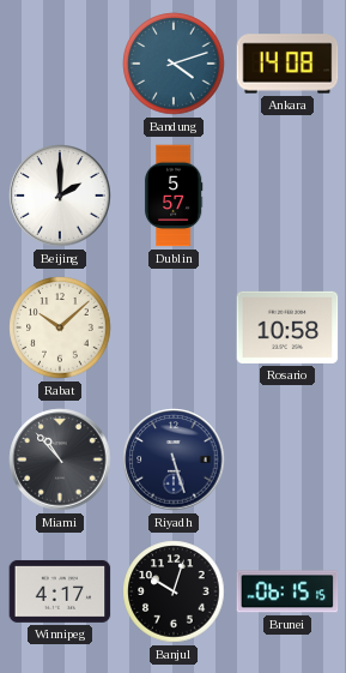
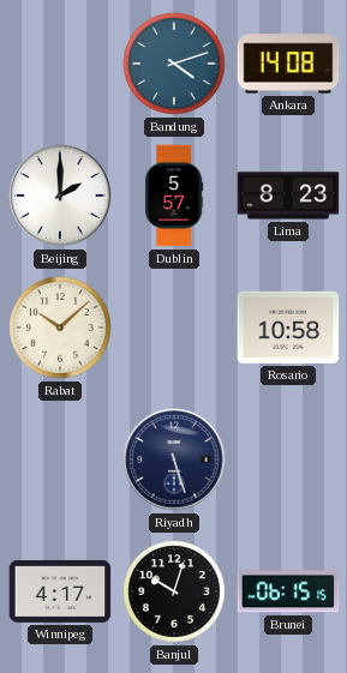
Lima: none -> 8:23
Miami: 10:53 -> none
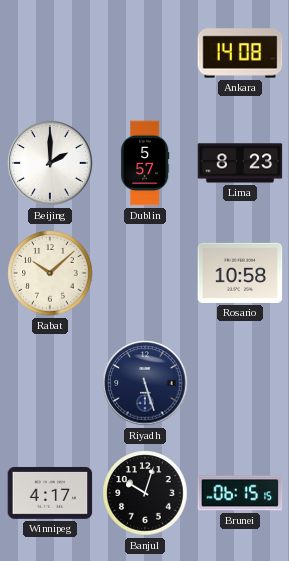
Bandung: 4:12 -> none
